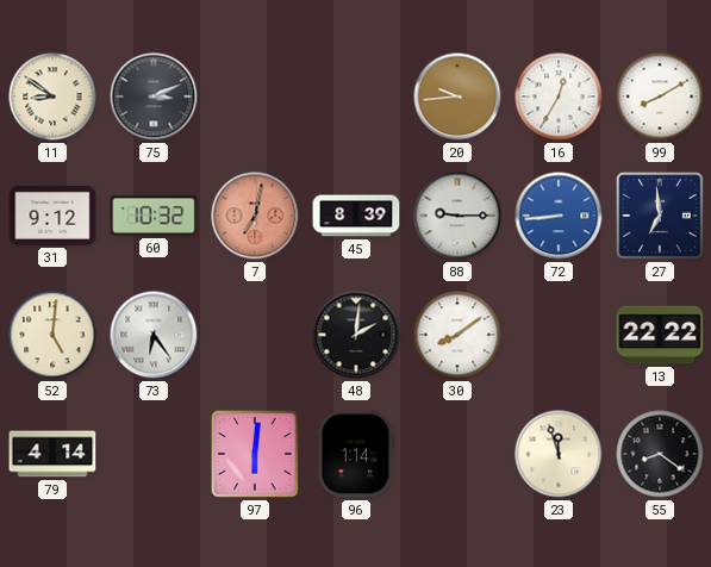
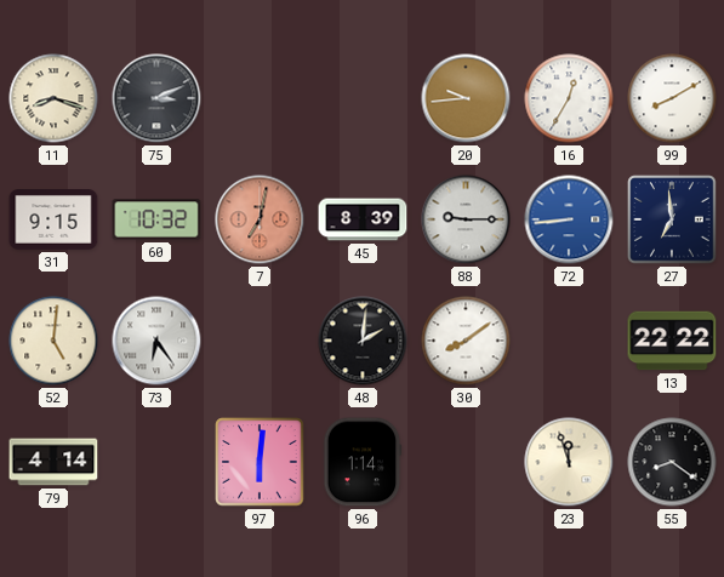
11: 8:51 -> 8:18
31: 9:12 -> 9:15
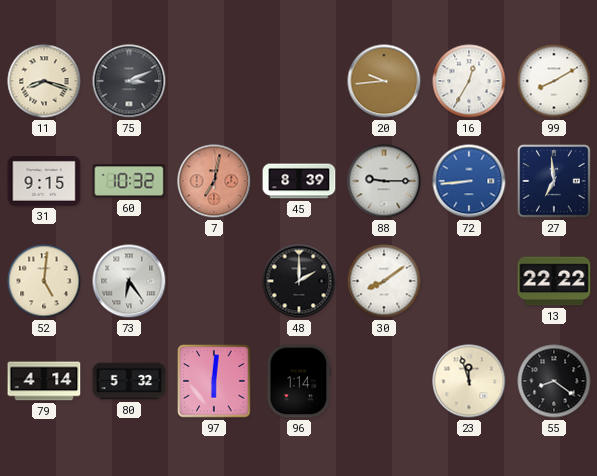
48: 2:01 -> 2:00
80: none -> 5:32
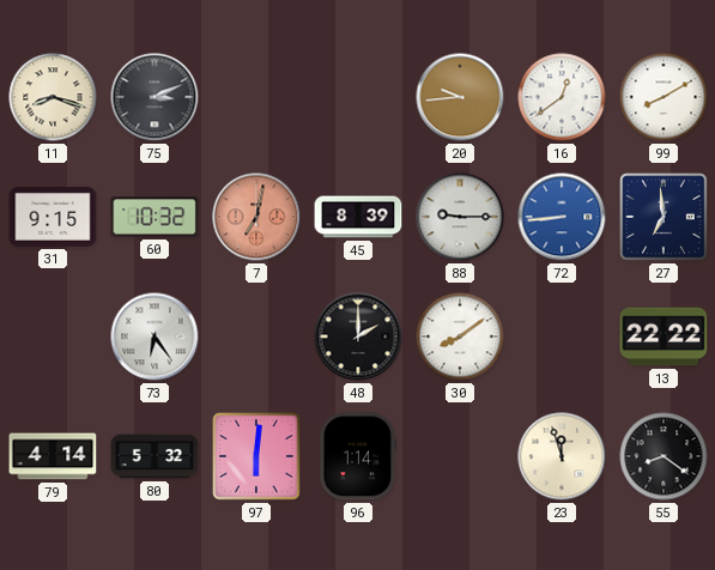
16: 12:35 -> 12:39
52: 5:01 -> none
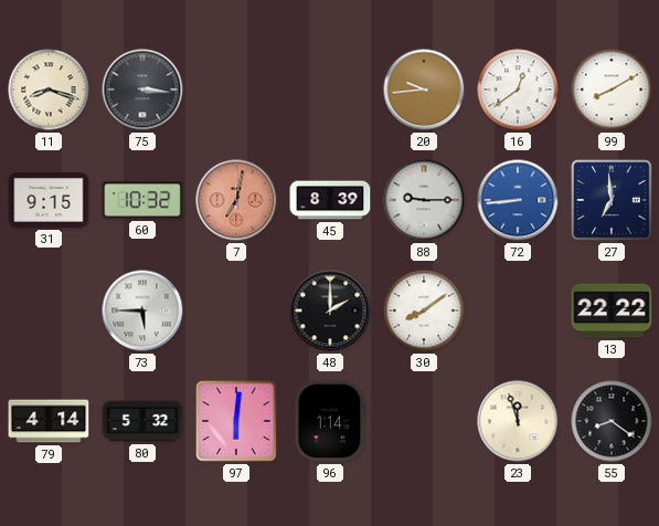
75: 3:11 -> 3:16
73: 6:24 -> 5:45
